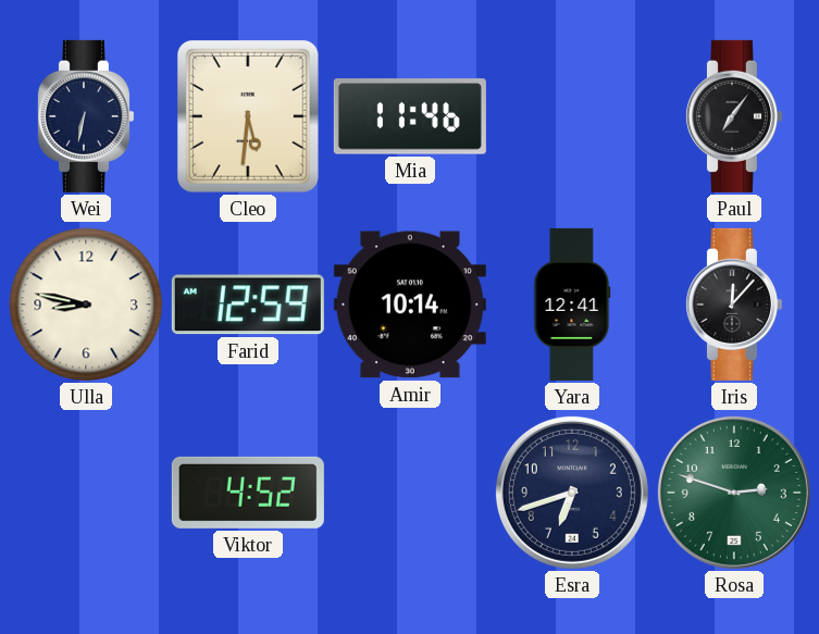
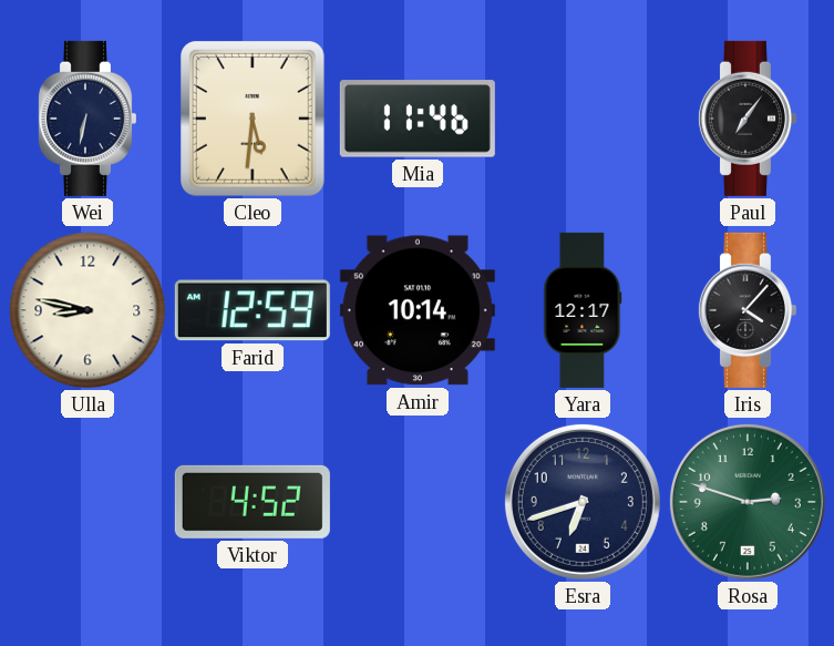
Yara: 12:41 -> 12:17
Iris: 12:07 -> 4:07
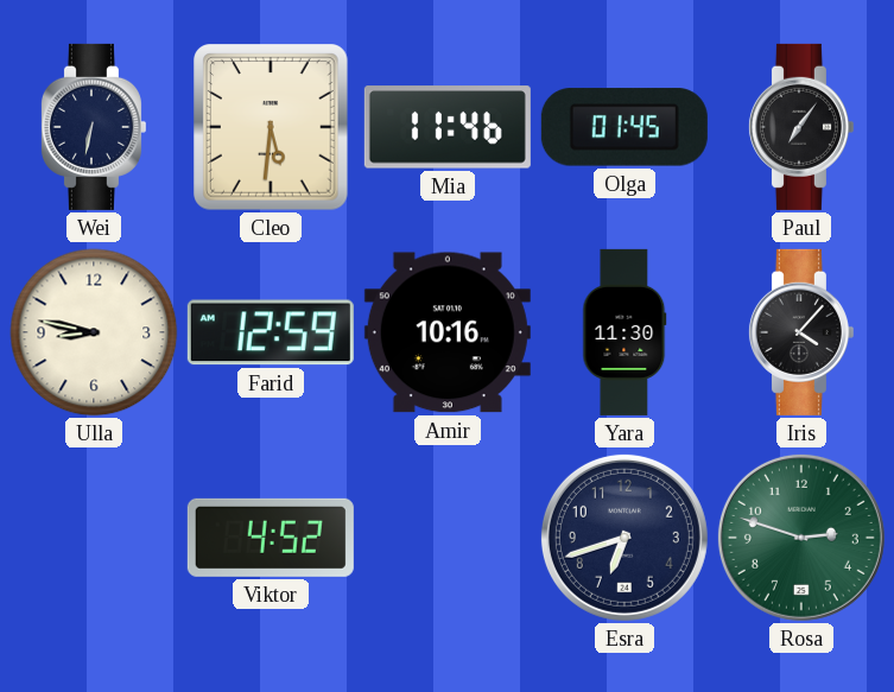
Olga: none -> 01:45
Amir: 10:14 -> 10:16
Yara: 12:17 -> 11:30
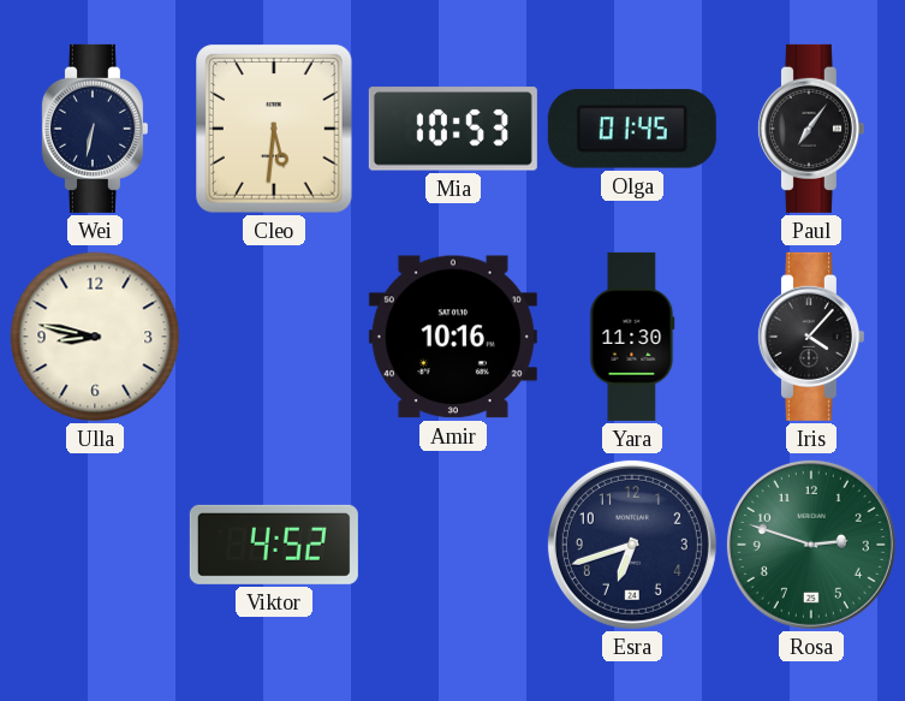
Mia: 11:46 -> 10:53
Farid: 12:59 -> none
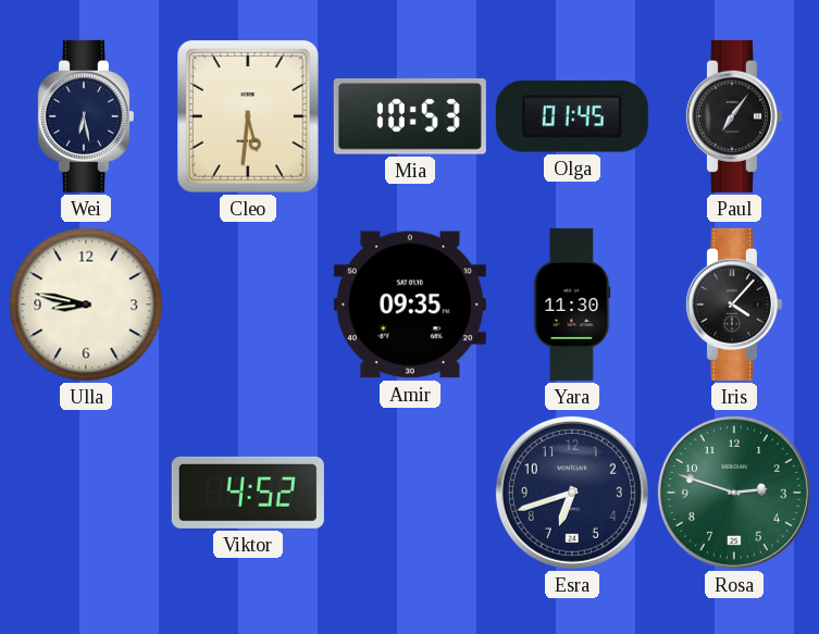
Wei: 6:32 -> 6:28
Amir: 10:16 -> 09:35
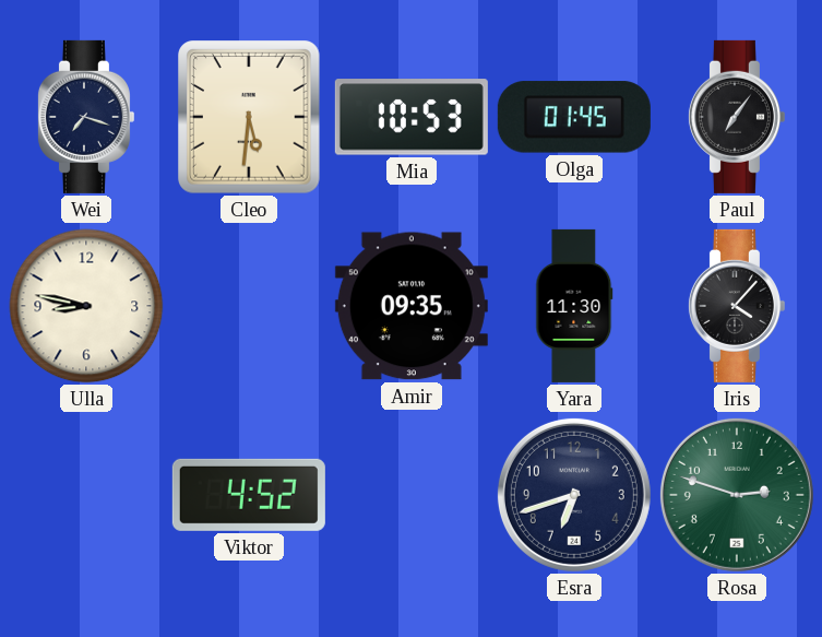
Wei: 6:28 -> 7:18
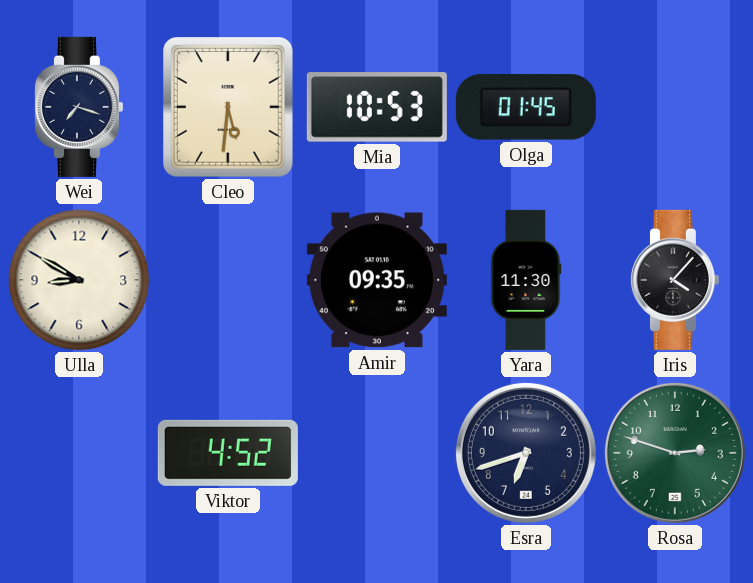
Paul: 7:06 -> none
Ulla: 8:47 -> 8:50
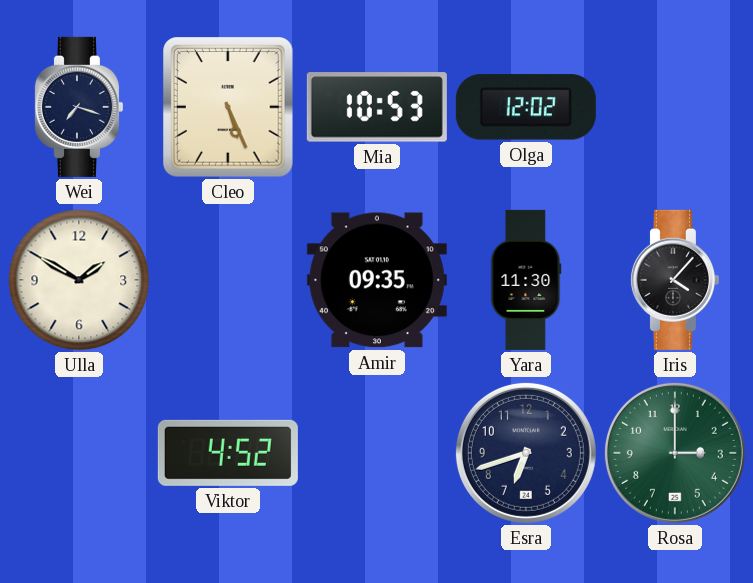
Cleo: 5:31 -> 5:26
Olga: 01:45 -> 12:02
Ulla: 8:50 -> 1:50
Rosa: 2:48 -> 3:00
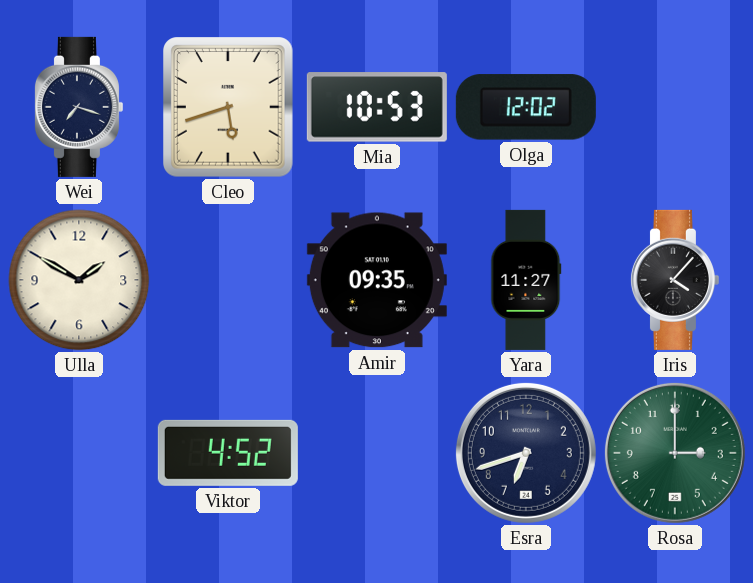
Cleo: 5:26 -> 5:42
Yara: 11:30 -> 11:27
